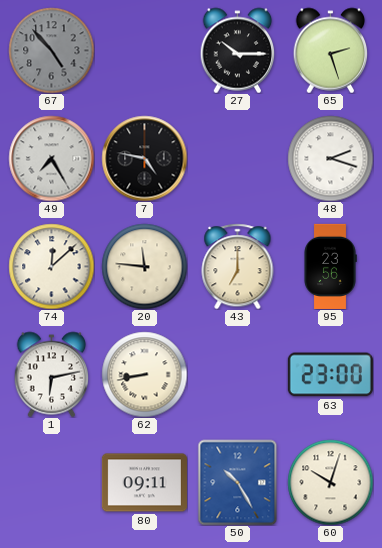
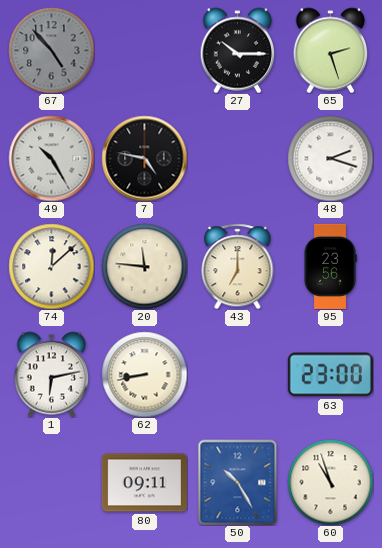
49: 7:25 -> 10:25
60: 10:03 -> 10:57
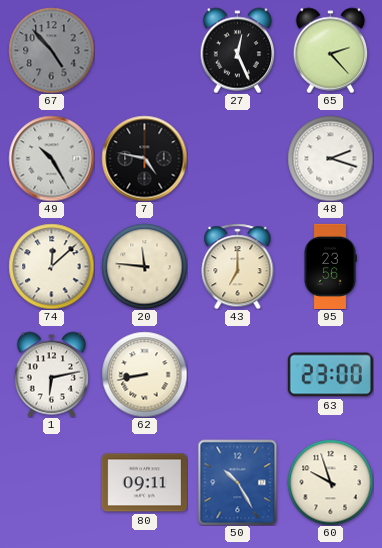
27: 10:15 -> 12:26
65: 2:27 -> 2:23
60: 10:57 -> 9:57
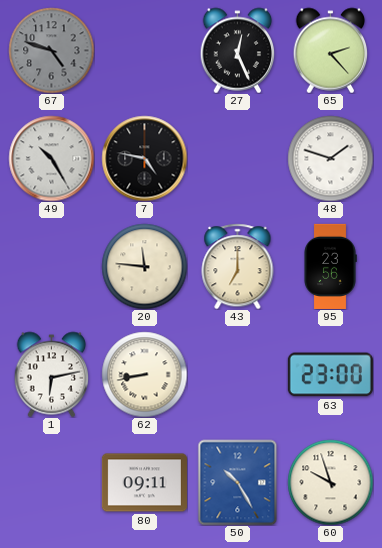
67: 4:53 -> 4:48
48: 2:18 -> 1:48
74: 12:08 -> none
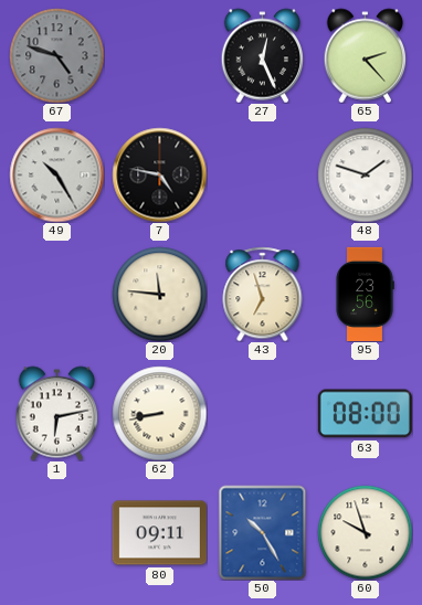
43: 7:00 -> 6:57
63: 23:00 -> 08:00
